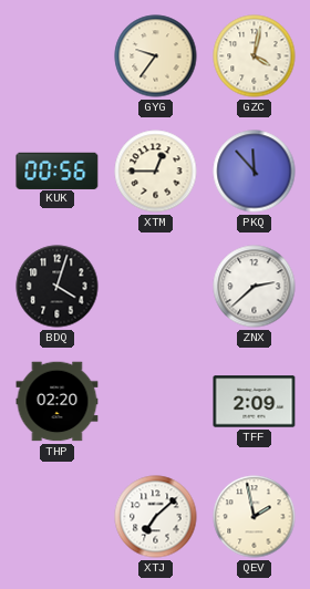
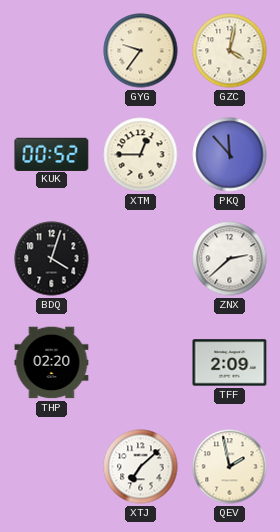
KUK: 00:56 -> 00:52
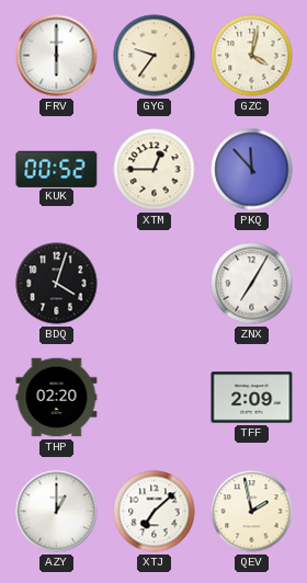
FRV: none -> 6:00
ZNX: 2:38 -> 7:05
AZY: none -> 1:00
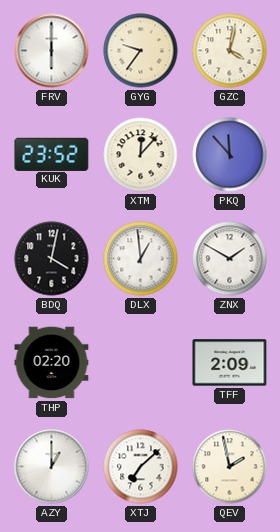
KUK: 00:52 -> 23:52
XTM: 12:45 -> 12:07
BDQ: 4:03 -> 4:02
DLX: none -> 12:59
ZNX: 7:05 -> 1:50
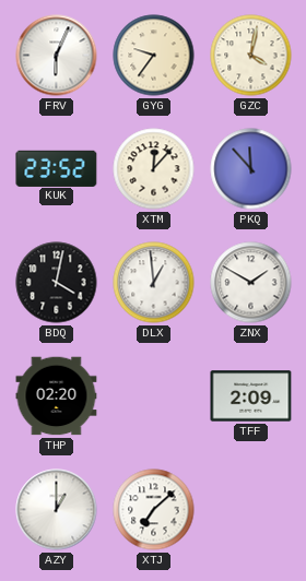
FRV: 6:00 -> 6:04
QEV: 1:58 -> none
